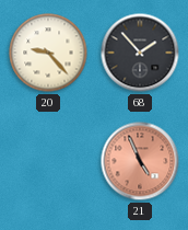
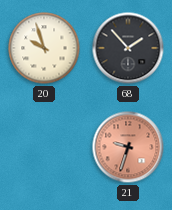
20: 9:23 -> 9:57
21: 4:56 -> 9:33
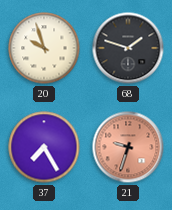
68: 1:53 -> 1:48
37: none -> 7:25
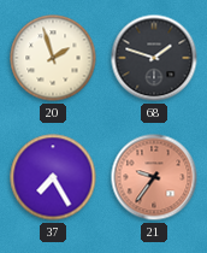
20: 9:57 -> 1:57
21: 9:33 -> 9:36
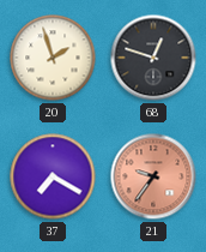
68: 1:48 -> 12:48
37: 7:25 -> 7:20
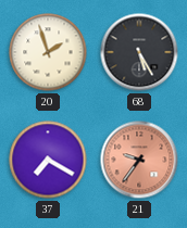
68: 12:48 -> 5:25
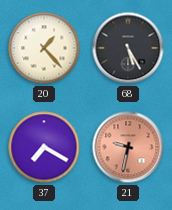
20: 1:57 -> 1:23
21: 9:36 -> 9:32
